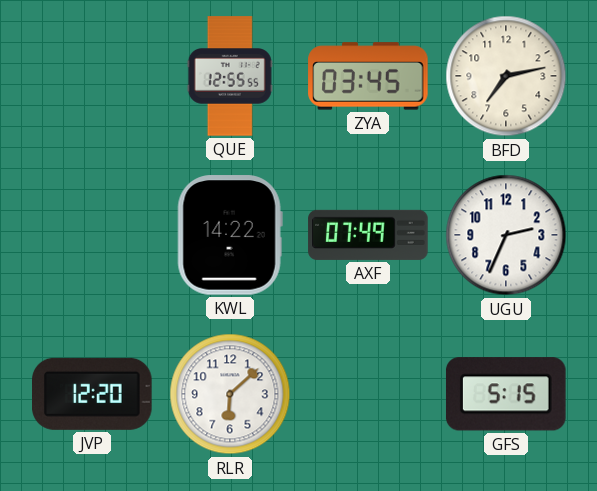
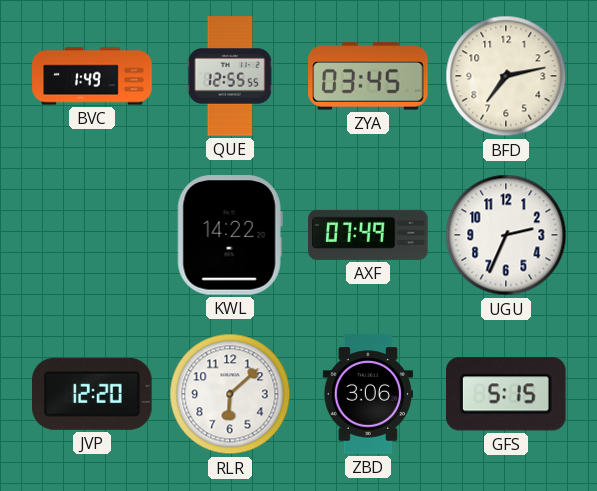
BVC: none -> 1:49
ZBD: none -> 3:06
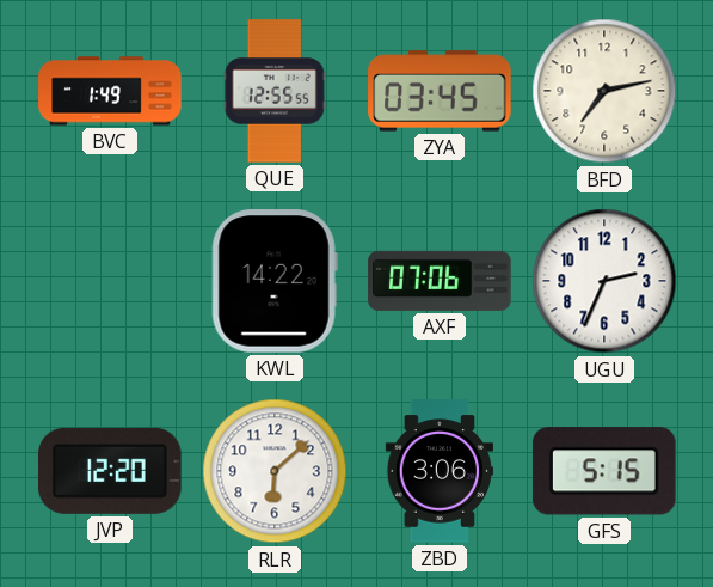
AXF: 07:49 -> 07:06
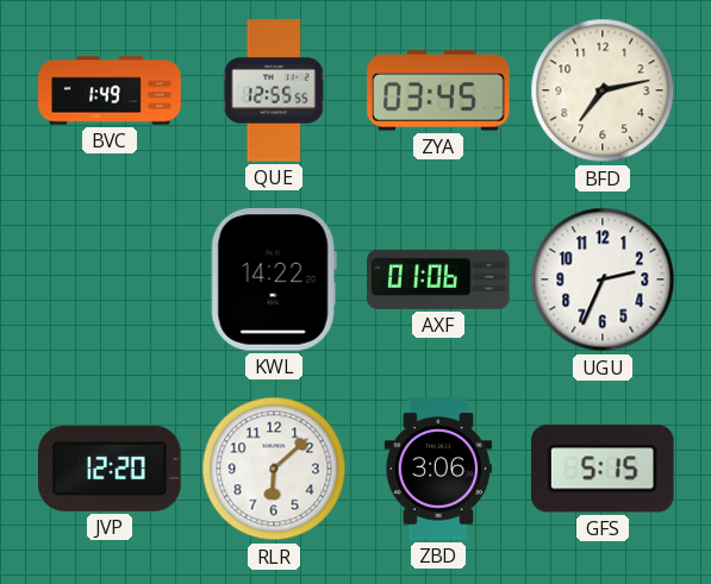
AXF: 07:06 -> 01:06
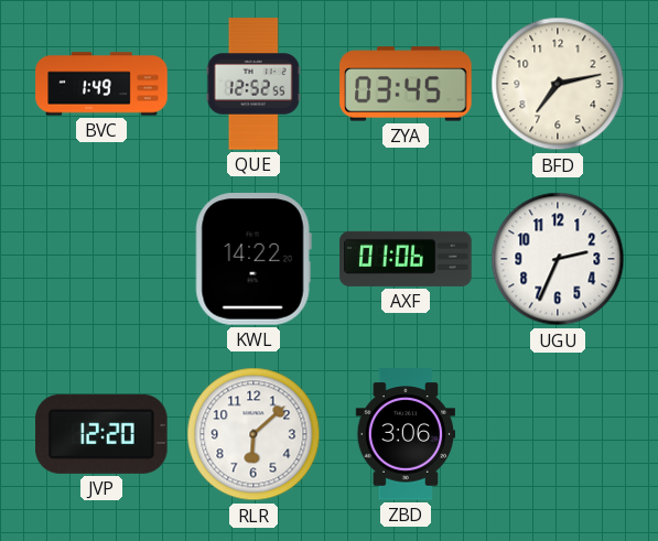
QUE: 12:55 -> 12:52
GFS: 5:15 -> none
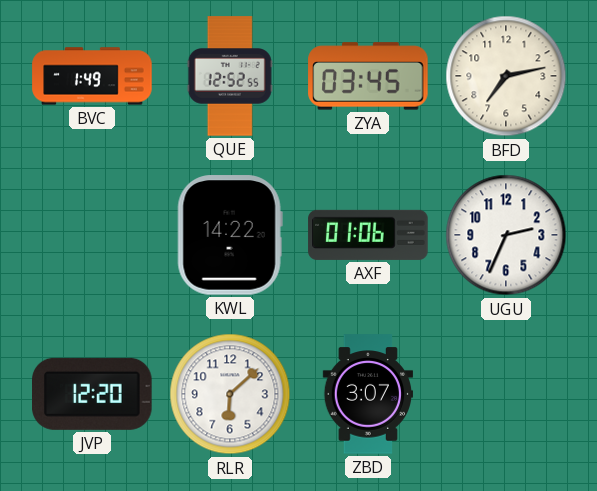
ZBD: 3:06 -> 3:07
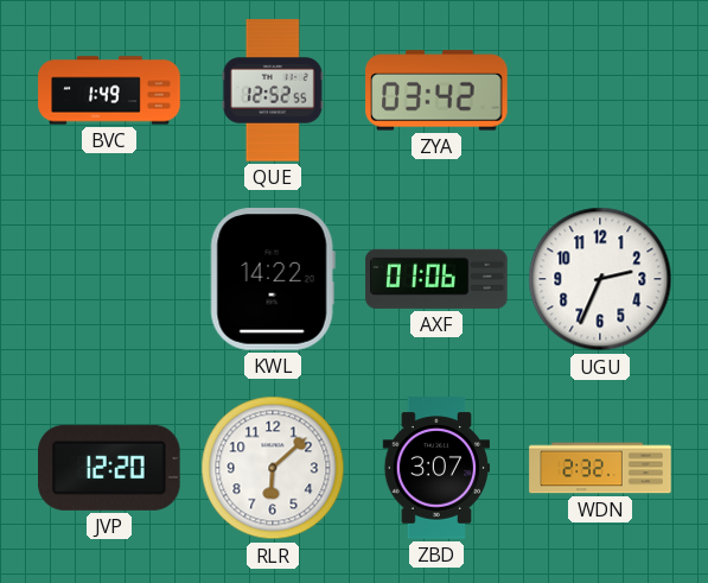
ZYA: 03:45 -> 03:42
BFD: 7:13 -> none
WDN: none -> 2:32
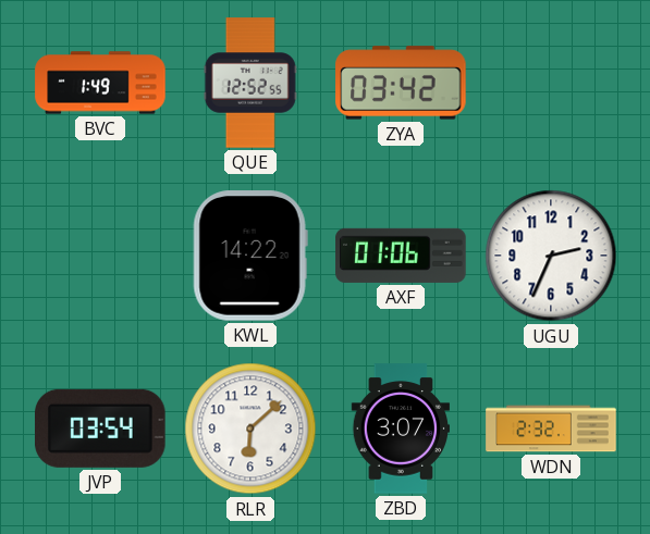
JVP: 12:20 -> 03:54
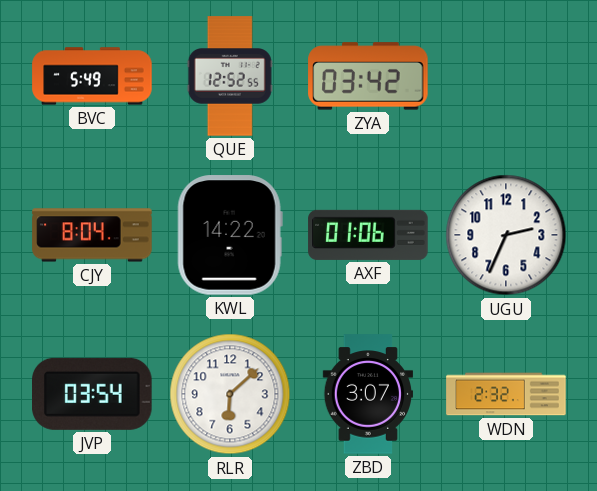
BVC: 1:49 -> 5:49
CJY: none -> 8:04
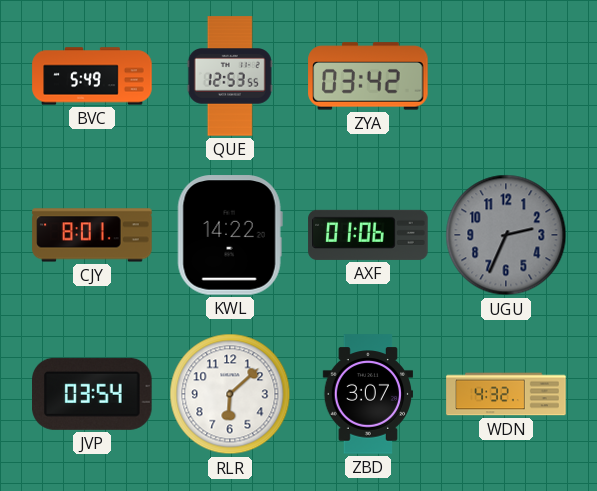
QUE: 12:52 -> 12:53
CJY: 8:04 -> 8:01
UGU dial: white -> grey
WDN: 2:32 -> 4:32
